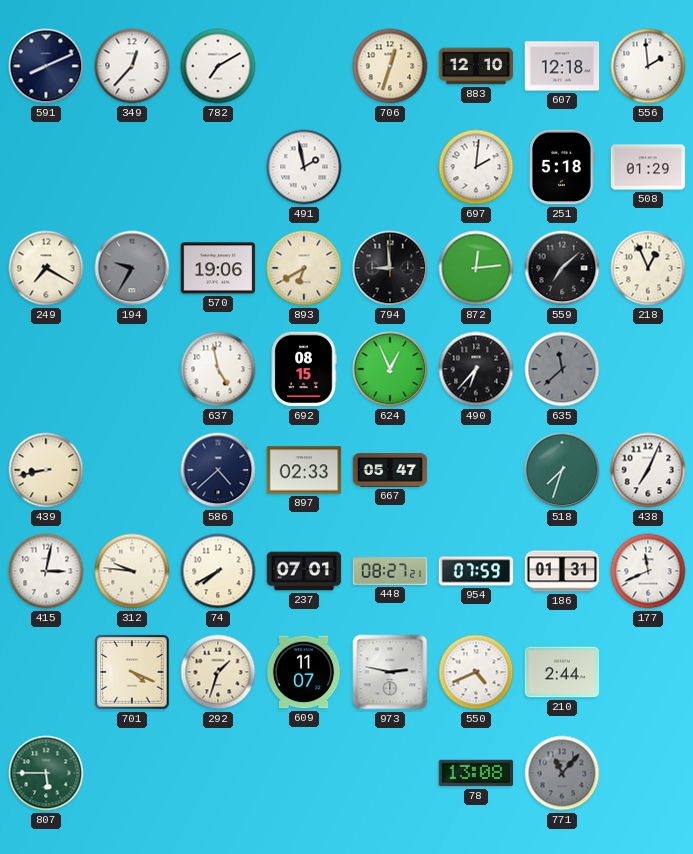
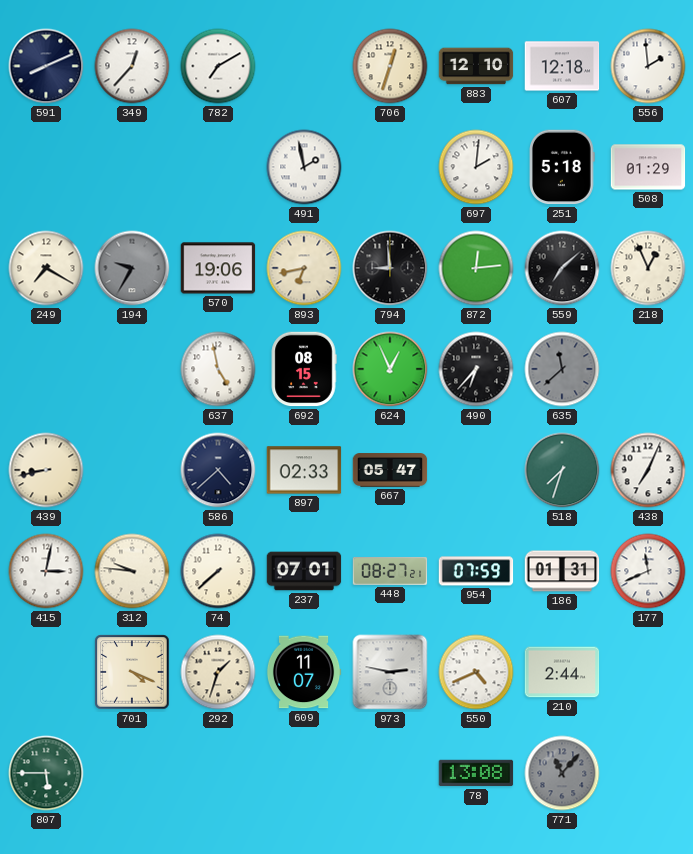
893: 6:40 -> 6:43
74: 7:40 -> 7:38
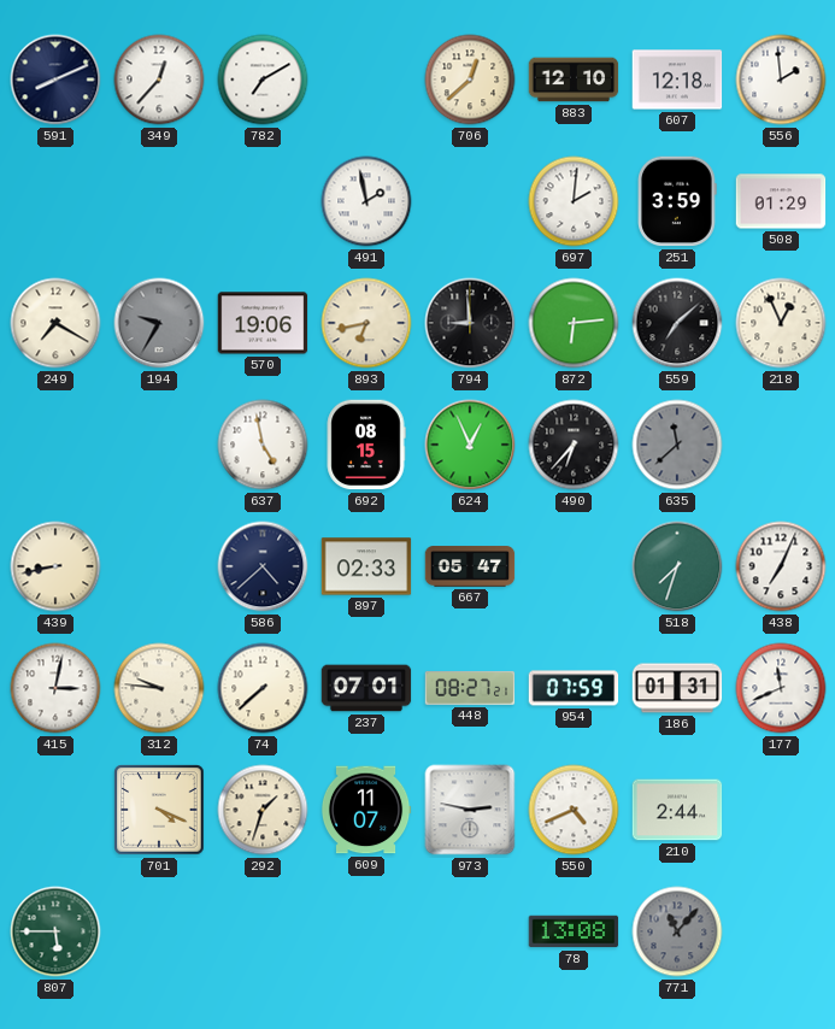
706: 12:33 -> 12:38
251: 5:18 -> 3:59
872: 12:14 -> 6:14
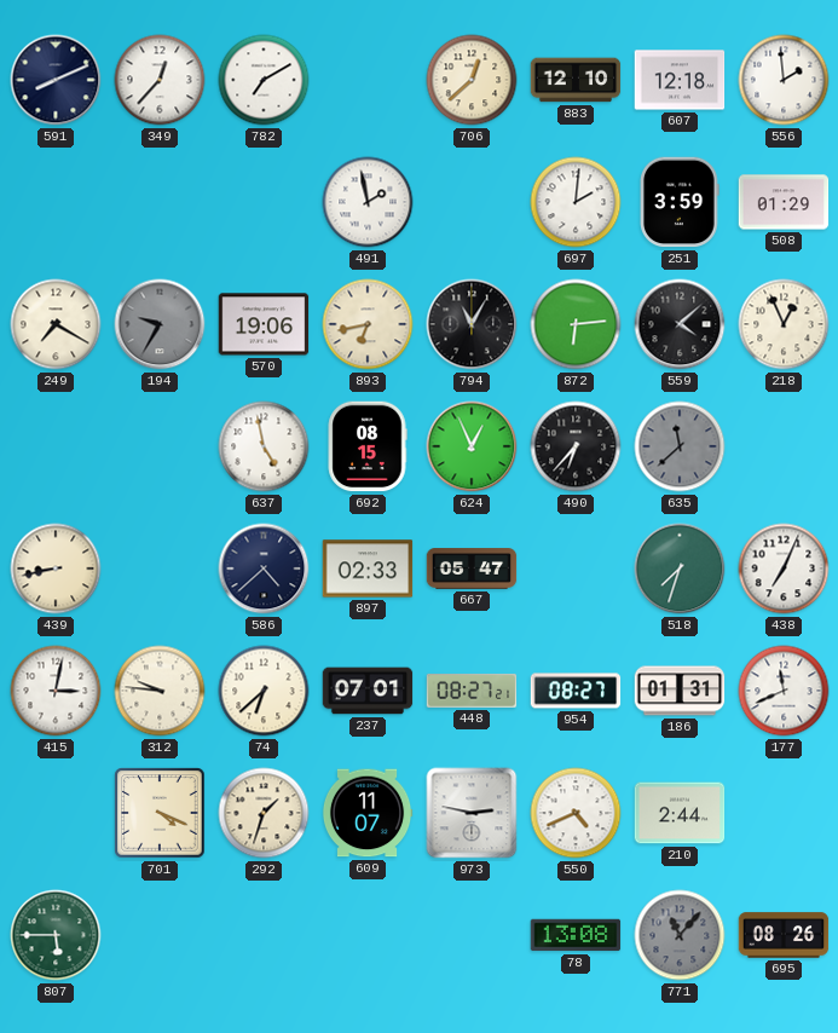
794: 8:59 -> 11:05
559: 7:08 -> 4:08
74: 7:38 -> 6:38
954: 07:59 -> 08:27
695: none -> 08:26
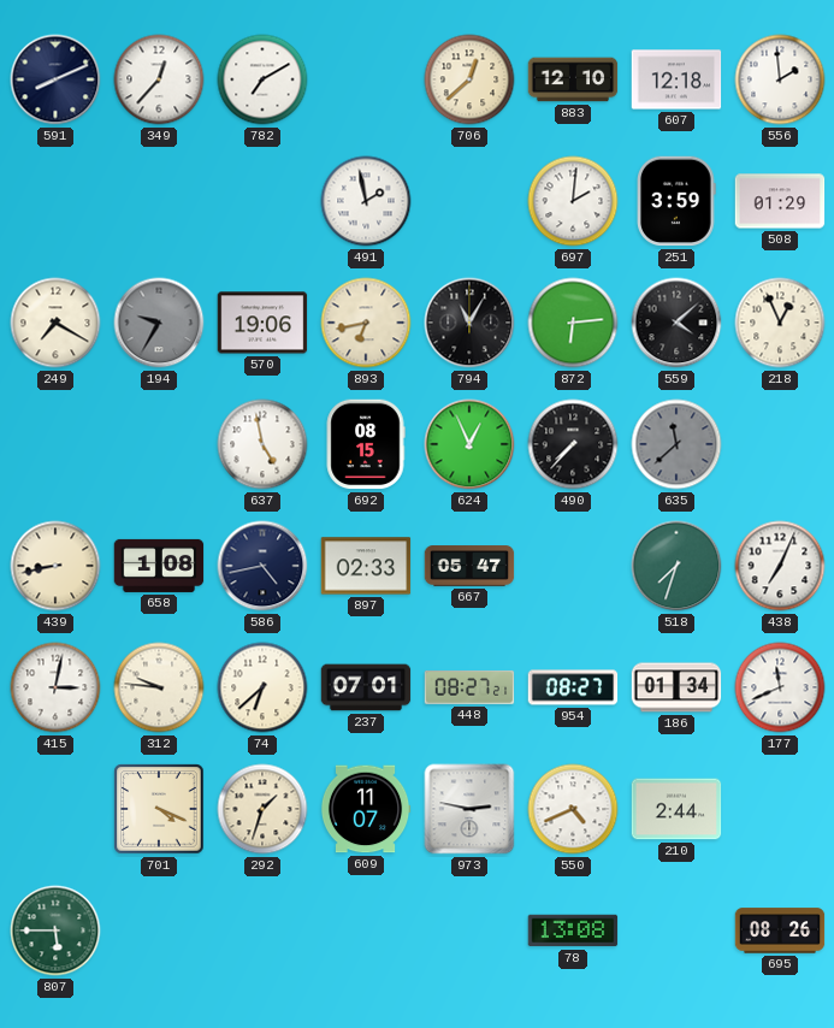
490: 6:37 -> 7:37
658: none -> 1:08
586: 4:38 -> 4:43
186: 01:31 -> 01:34
771: 11:07 -> none
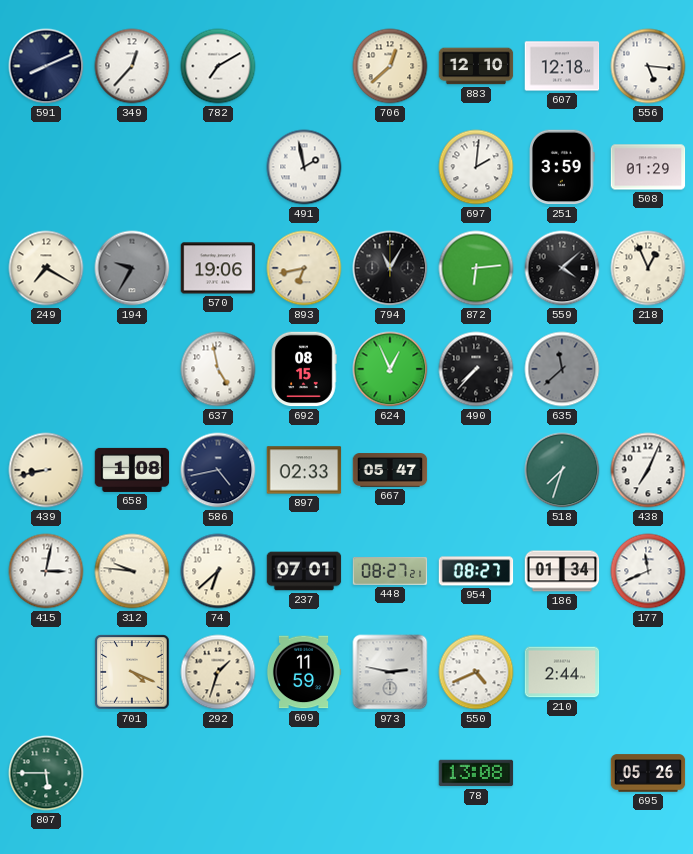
556: 1:59 -> 5:16
609: 11:07 -> 11:59
695: 08:26 -> 05:26
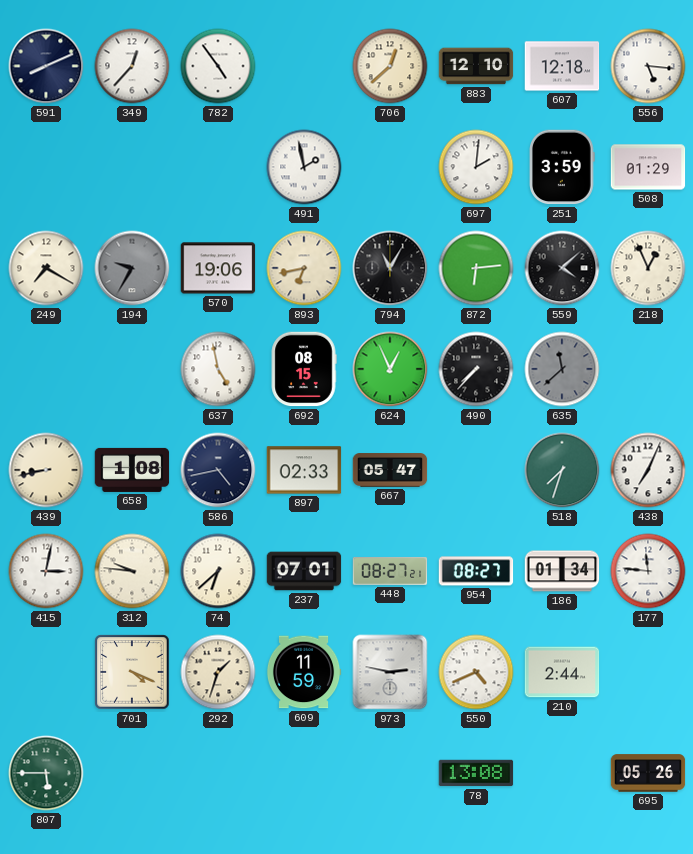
782: 7:10 -> 4:54
177: 11:41 -> 11:46
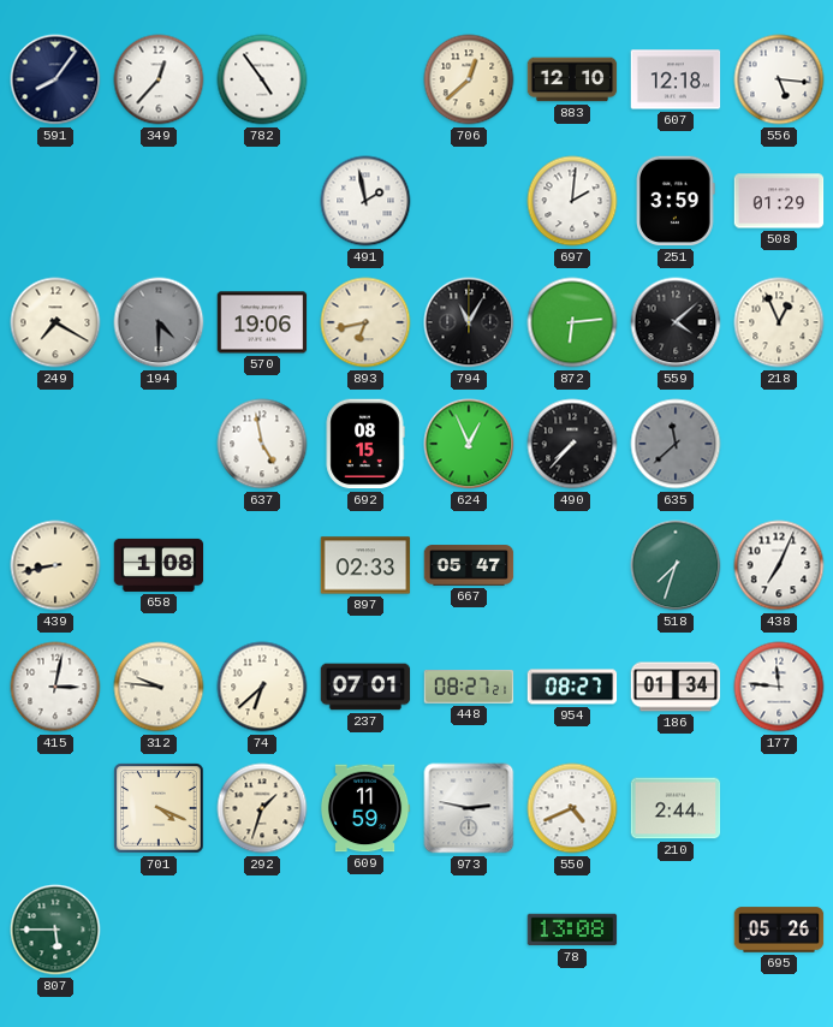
591: 8:11 -> 8:06
194: 9:35 -> 4:30
586: 4:43 -> none
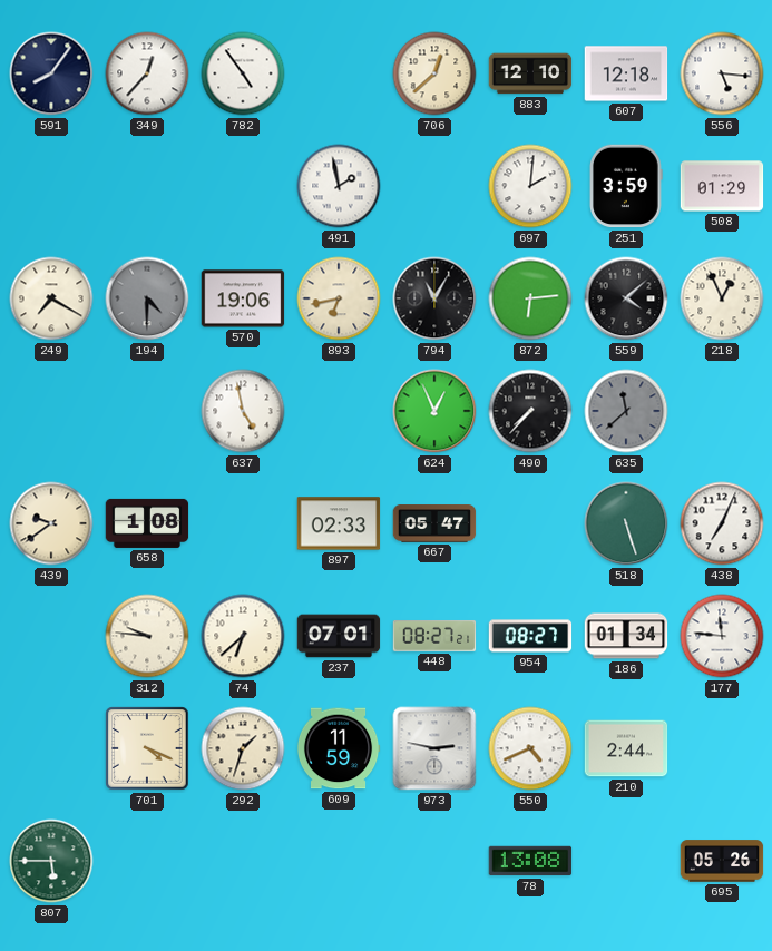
692: 08:15 -> none
439: 8:43 -> 9:39
518: 7:33 -> 5:27
415: 3:02 -> none
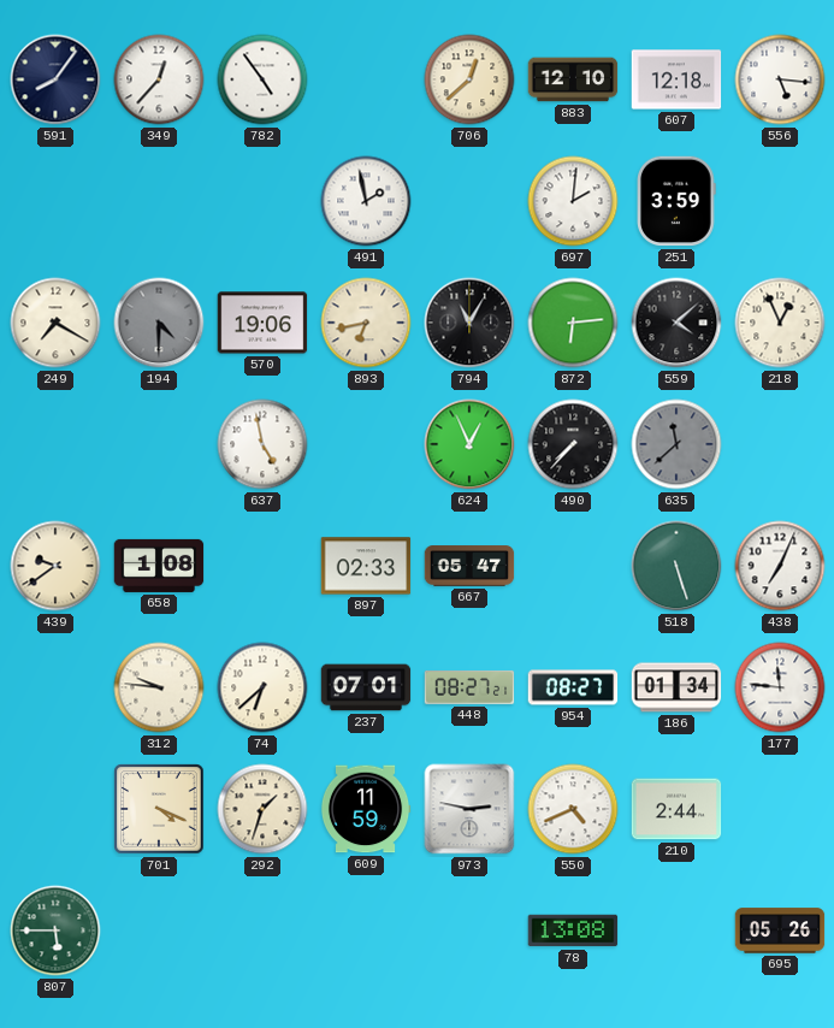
508: 01:29 -> none
